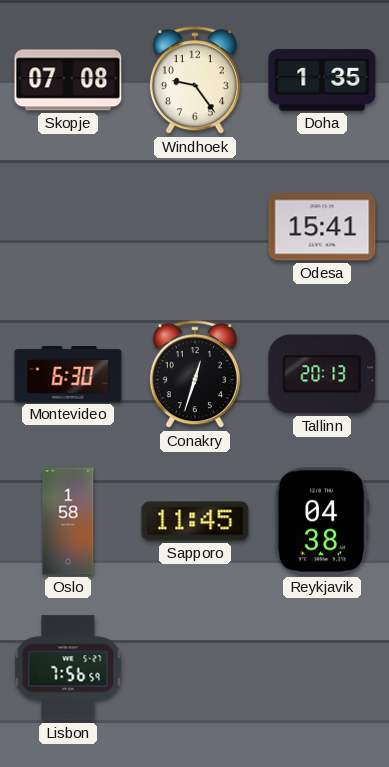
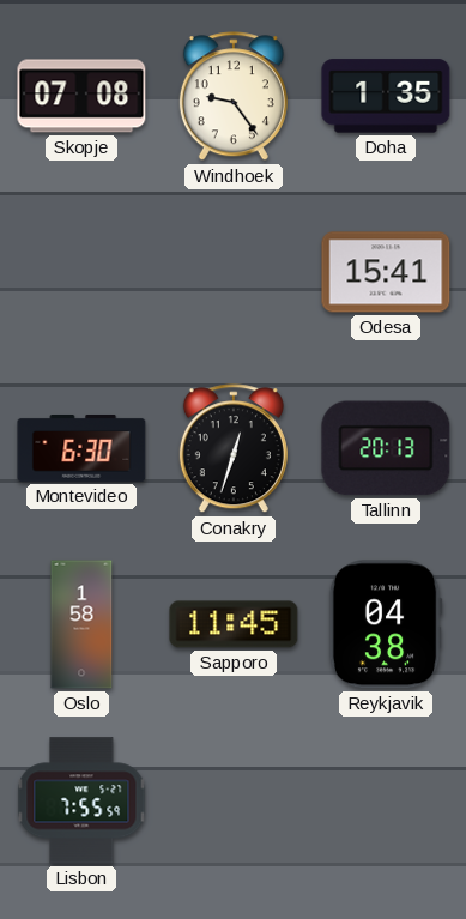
Lisbon: 7:56 -> 7:55
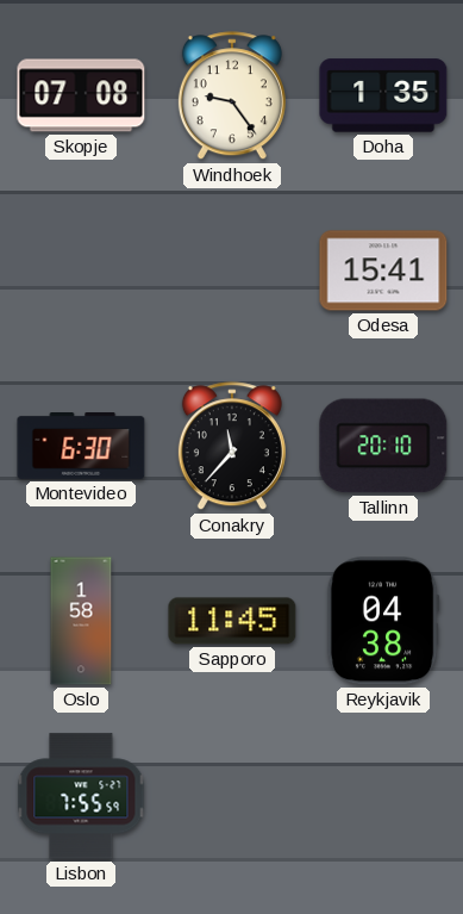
Conakry: 12:33 -> 11:37
Tallinn: 20:13 -> 20:10
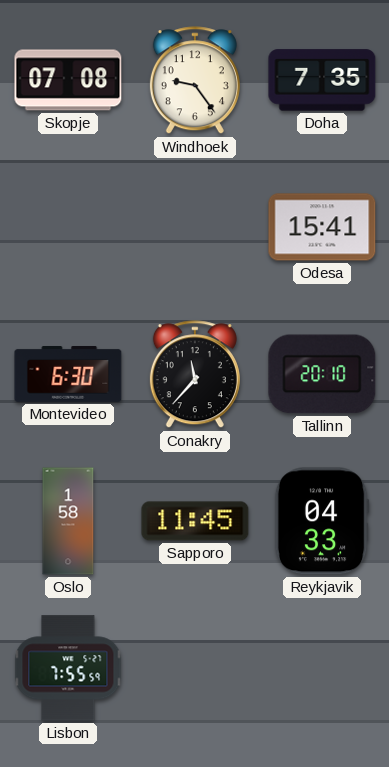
Doha: 1:35 -> 7:35
Reykjavik: 04:38 -> 04:33
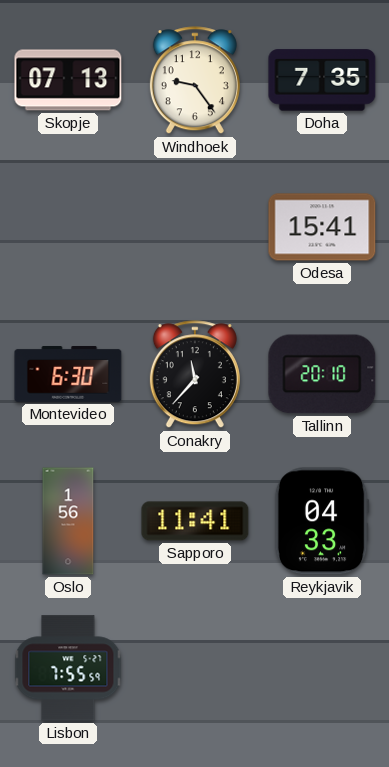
Skopje: 07:08 -> 07:13
Oslo: 1:58 -> 1:56
Sapporo: 11:45 -> 11:41
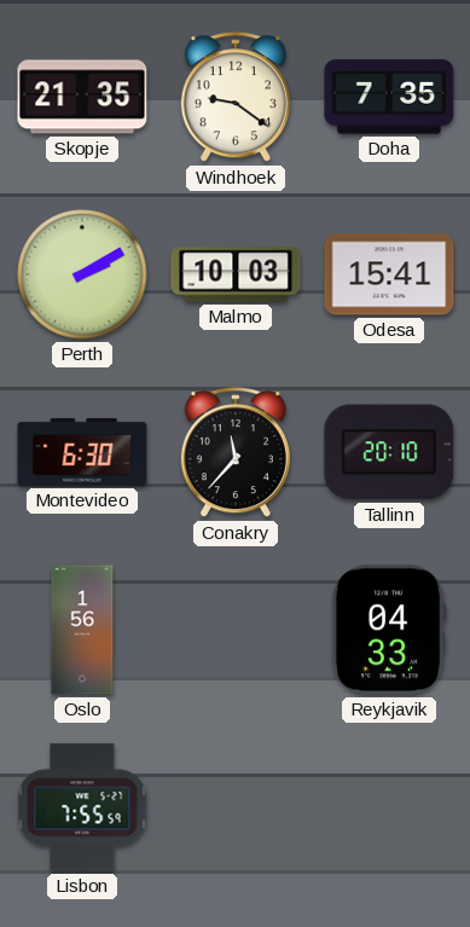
Skopje: 07:13 -> 21:35
Windhoek: 9:24 -> 9:21
Perth: none -> 2:10
Malmo: none -> 10:03
Sapporo: 11:41 -> none
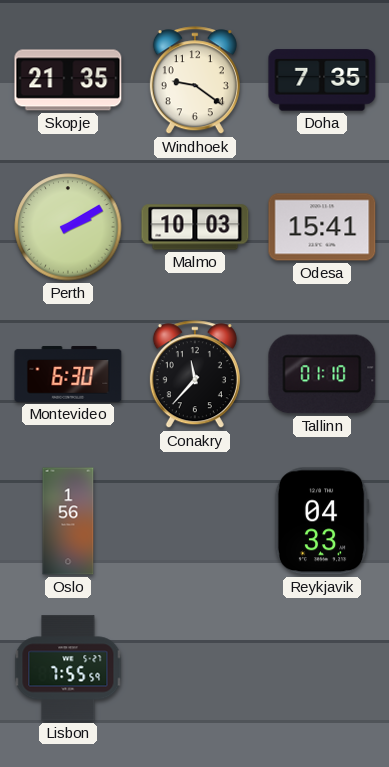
Tallinn: 20:10 -> 01:10
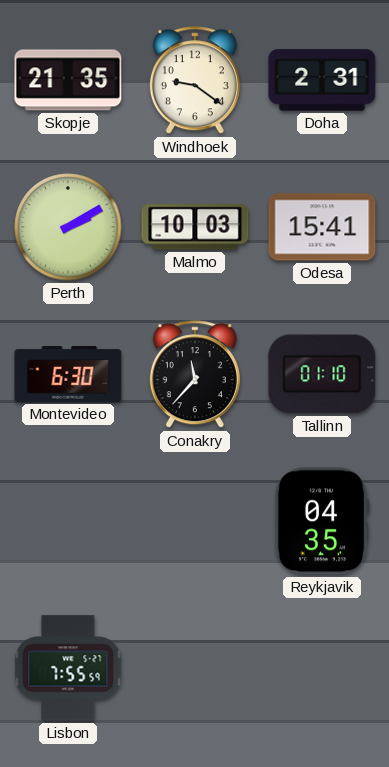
Doha: 7:35 -> 2:31
Oslo: 1:56 -> none
Reykjavik: 04:33 -> 04:35
